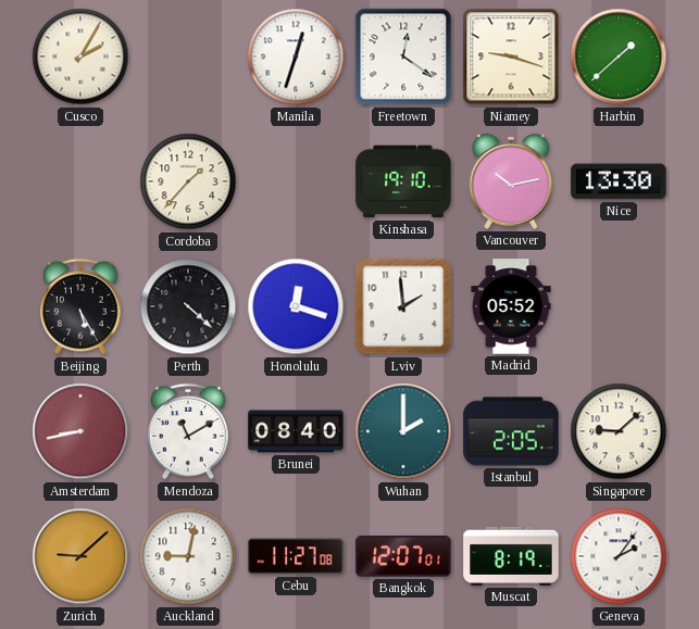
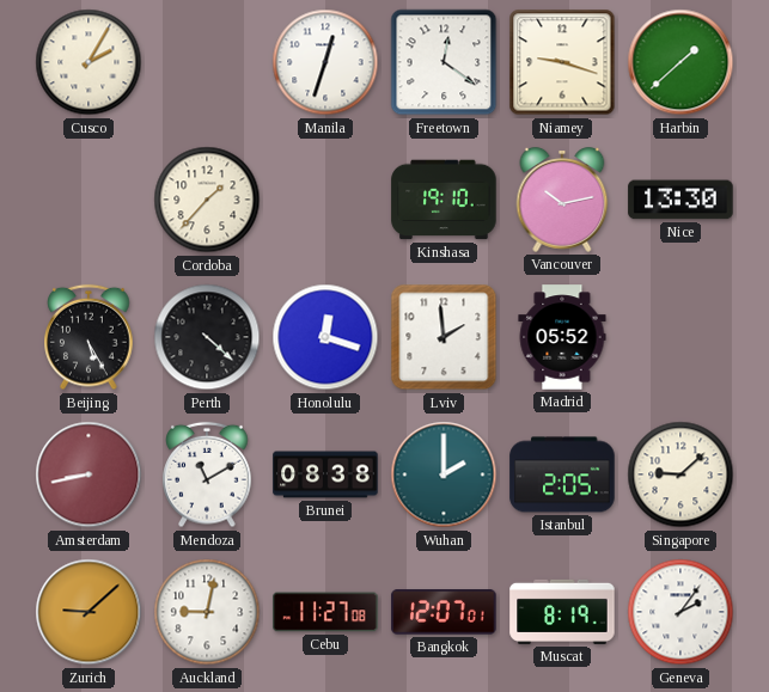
Brunei: 08:40 -> 08:38
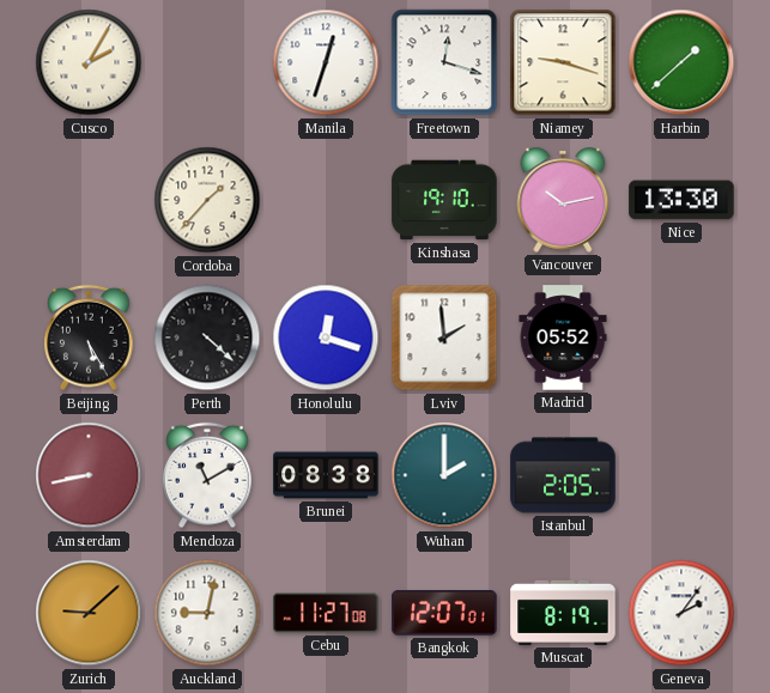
Freetown: 12:21 -> 12:18
Singapore: 9:08 -> none
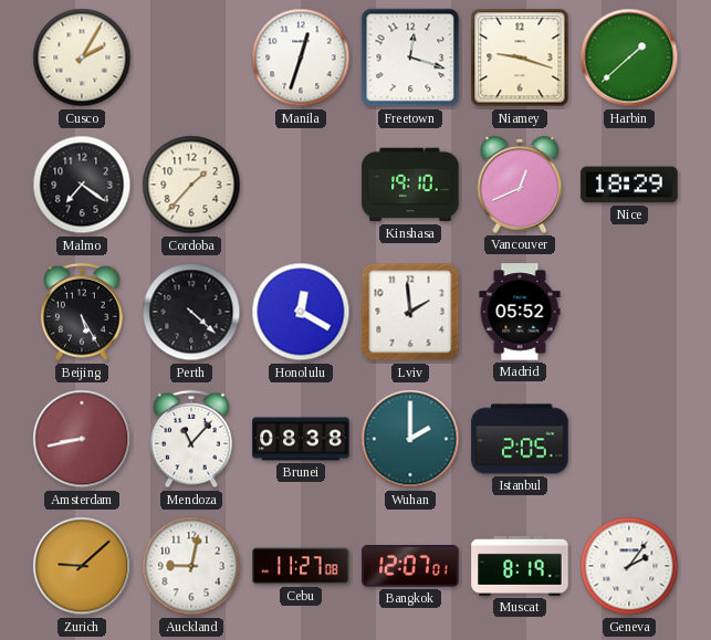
Malmo: none -> 7:21
Vancouver: 10:13 -> 12:41
Nice: 13:30 -> 18:29
Honolulu: 12:18 -> 12:20
Mendoza: 11:10 -> 11:07
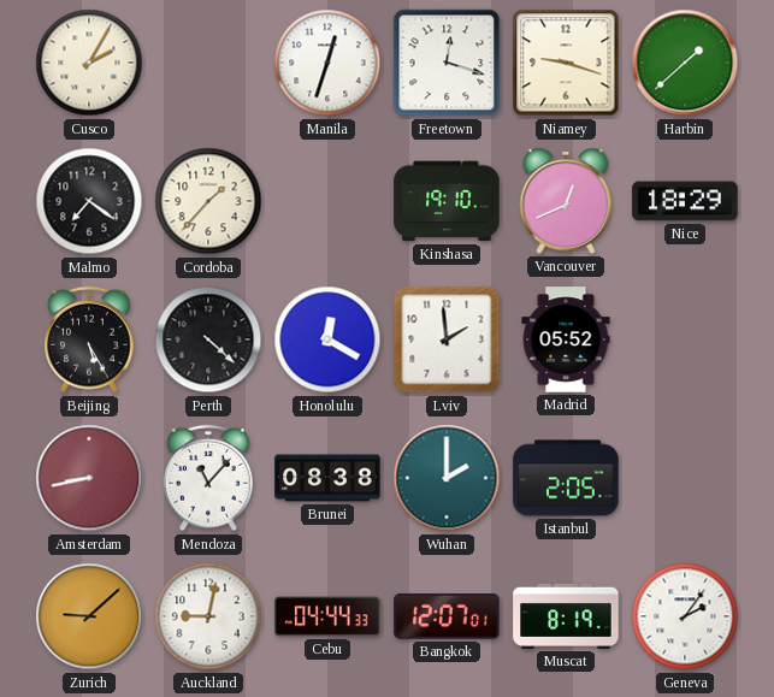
Cebu: 11:27 -> 04:44
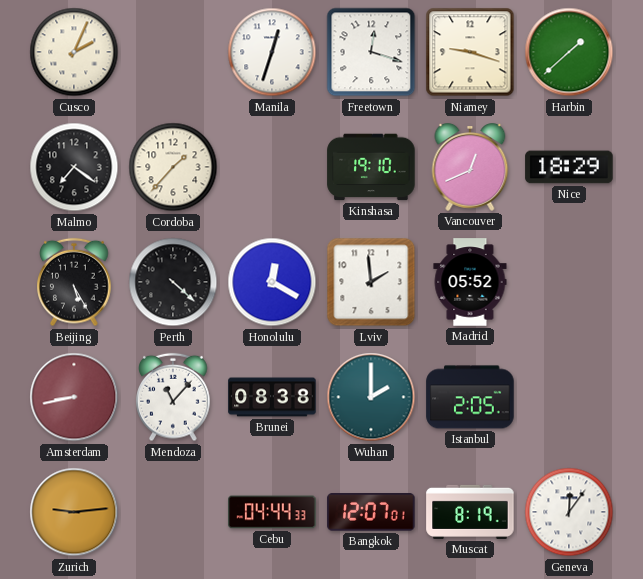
Cusco: 2:05 -> 2:04
Zurich: 9:08 -> 9:14
Auckland: 9:02 -> none
Geneva: 2:06 -> 12:06
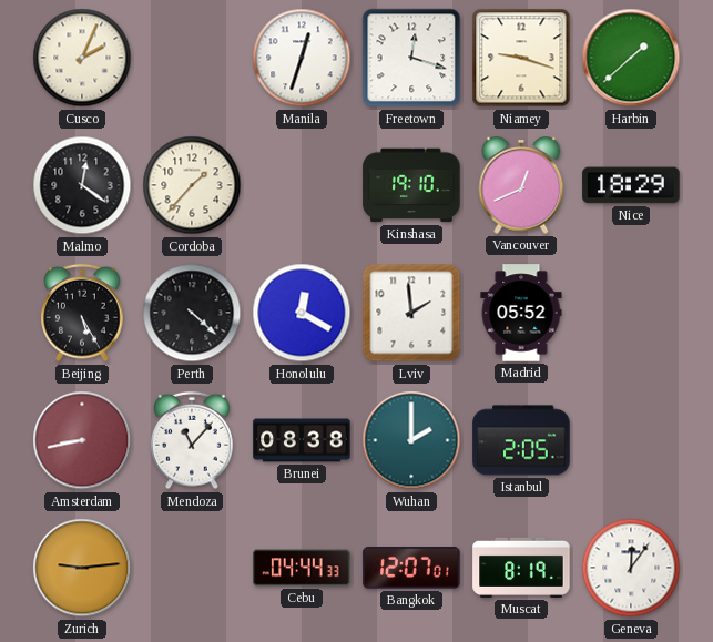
Malmo: 7:21 -> 12:21
